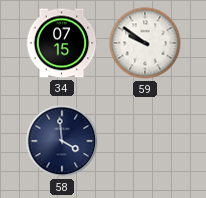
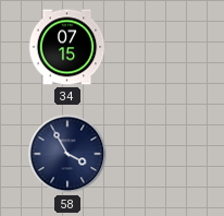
59: 9:51 -> none
58: 3:59 -> 3:55
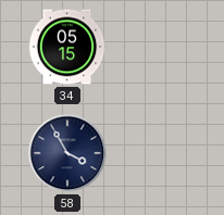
34: 07:15 -> 05:15
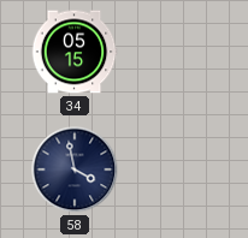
58: 3:55 -> 3:58
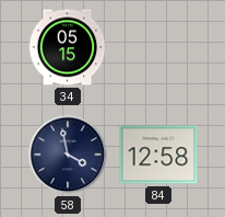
84: none -> 12:58
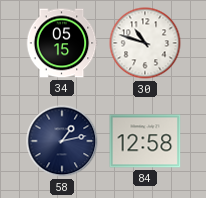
30: none -> 10:48
58: 3:58 -> 1:13
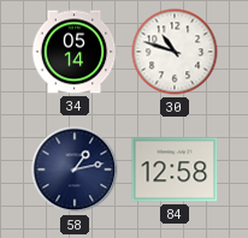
34: 05:15 -> 05:14
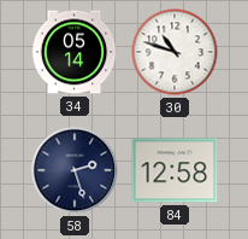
58: 1:13 -> 2:27
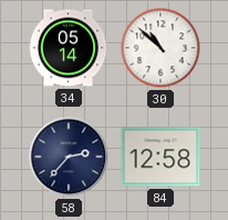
30: 10:48 -> 10:52
58: 2:27 -> 2:37
